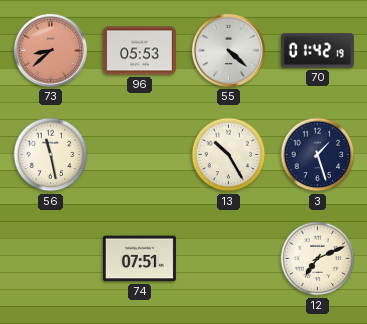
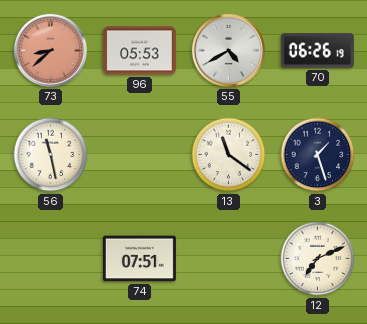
55: 4:22 -> 4:40
70: 01:42 -> 06:26
13: 10:25 -> 11:21
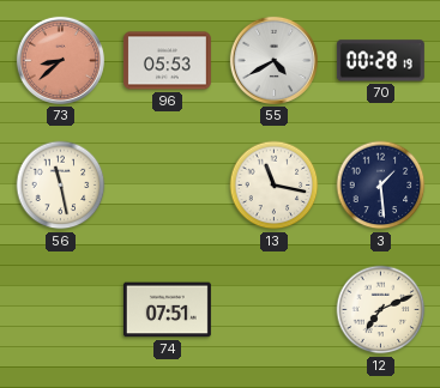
70: 06:26 -> 00:28
13: 11:21 -> 11:17
3: 1:27 -> 1:29
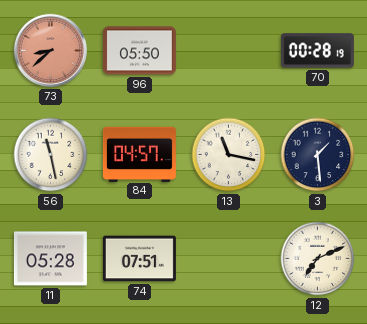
96: 05:53 -> 05:50
55: 4:40 -> none
84: none -> 04:57
11: none -> 05:28
